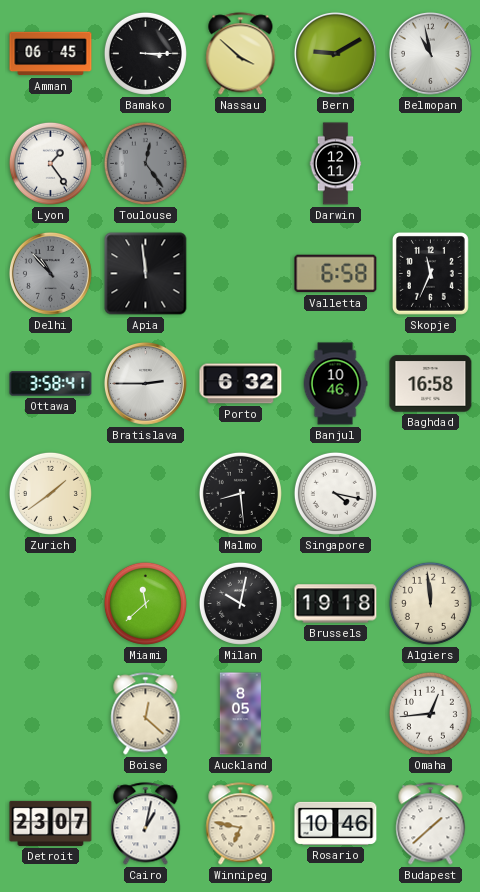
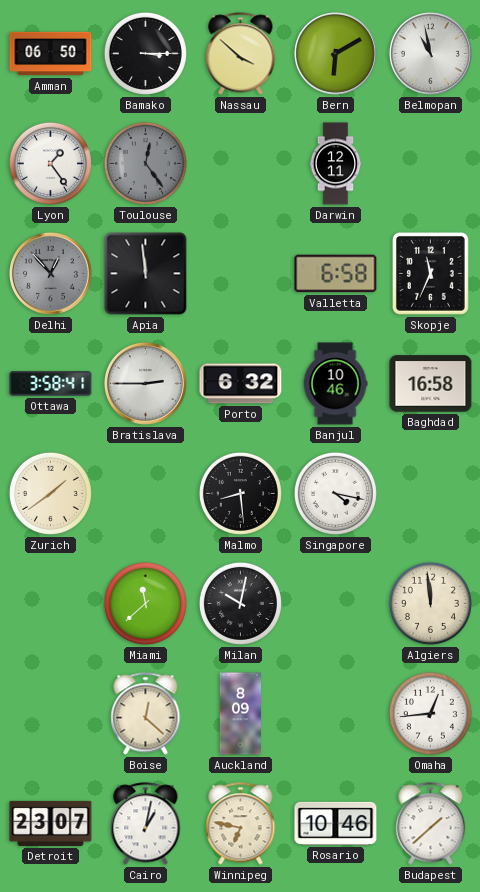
Amman: 06:45 -> 06:50
Bern: 9:10 -> 6:10
Delhi: 10:53 -> 12:53
Brussels: 19:18 -> none
Auckland: 8:05 -> 8:09
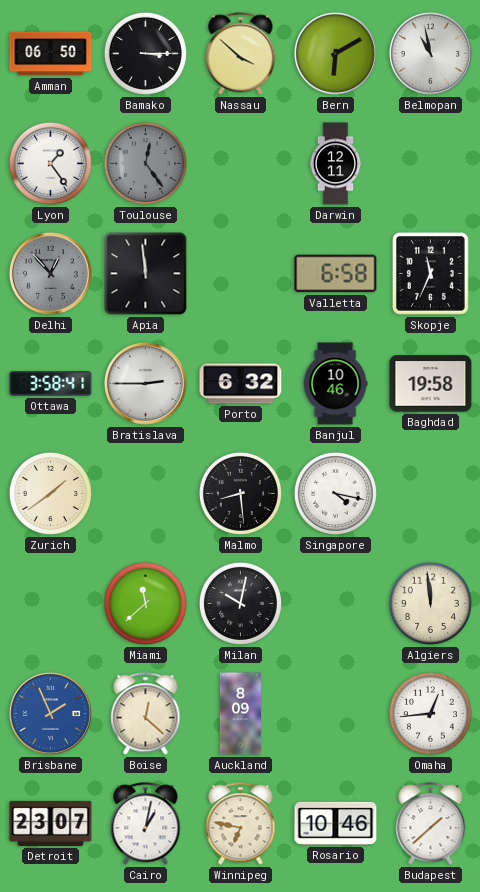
Baghdad: 16:58 -> 19:58
Brisbane: none -> 1:56
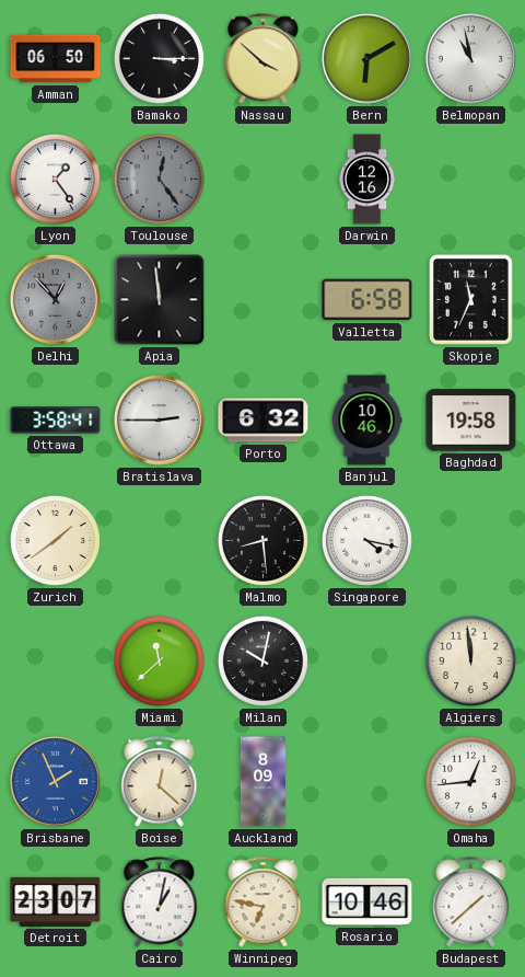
Darwin: 12:11 -> 12:16
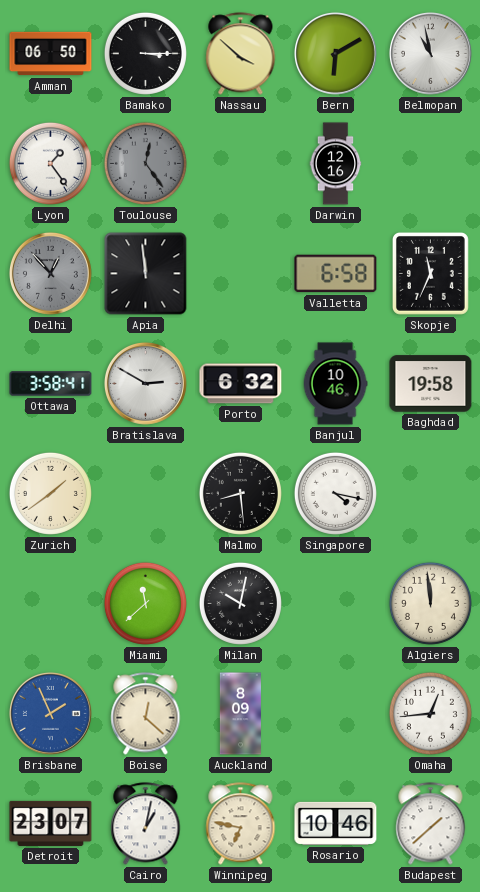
Bratislava: 2:45 -> 2:50
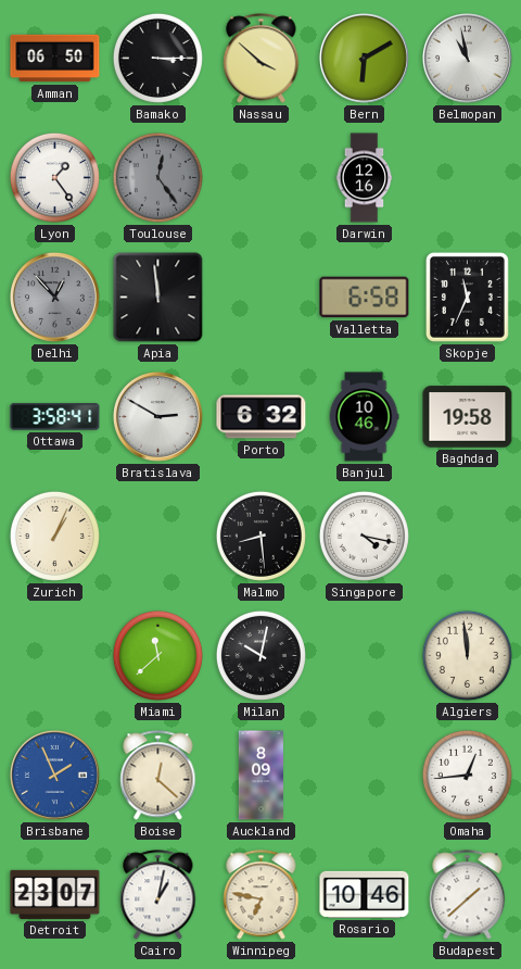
Zurich: 1:39 -> 1:04
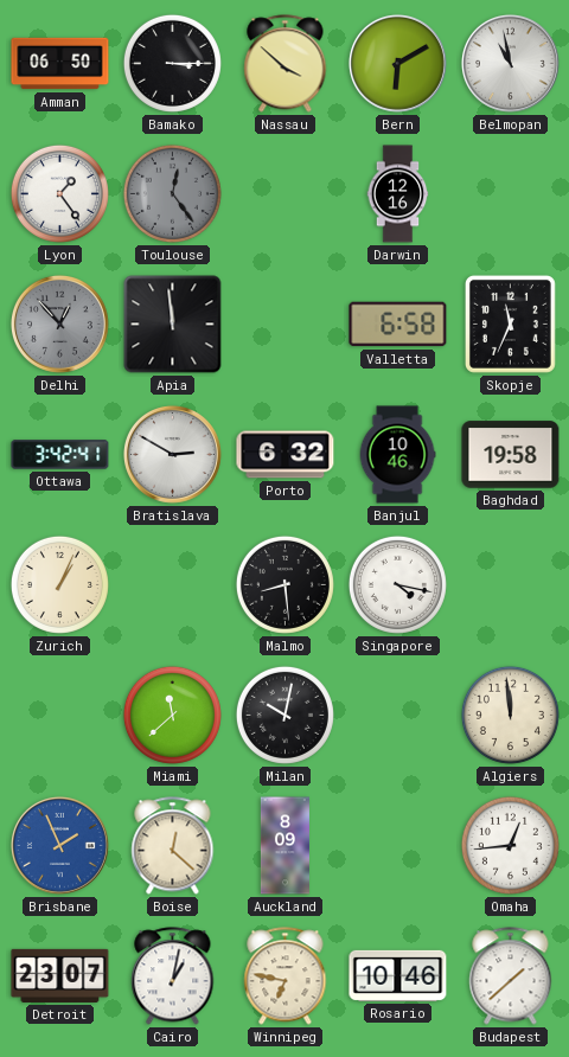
Ottawa: 3:58 -> 3:42
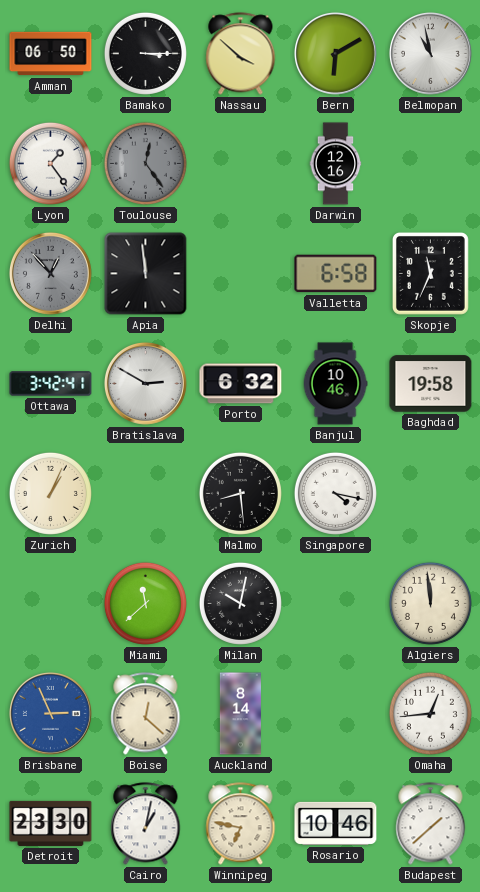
Brisbane: 1:56 -> 2:56
Auckland: 8:09 -> 8:14
Detroit: 23:07 -> 23:30
